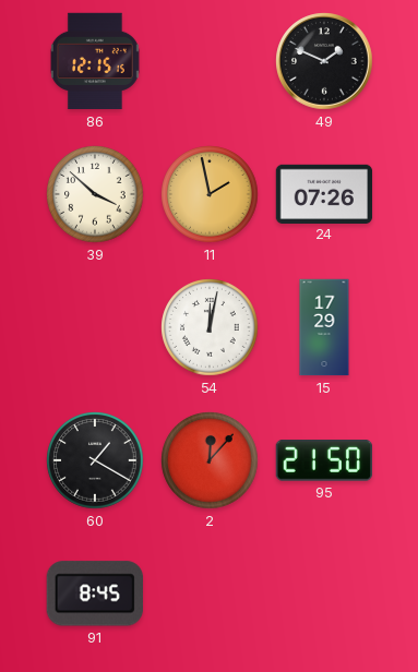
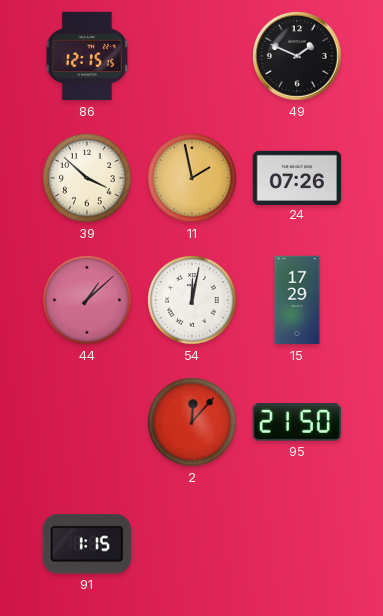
44: none -> 1:08
60: 1:20 -> none
91: 8:45 -> 1:15
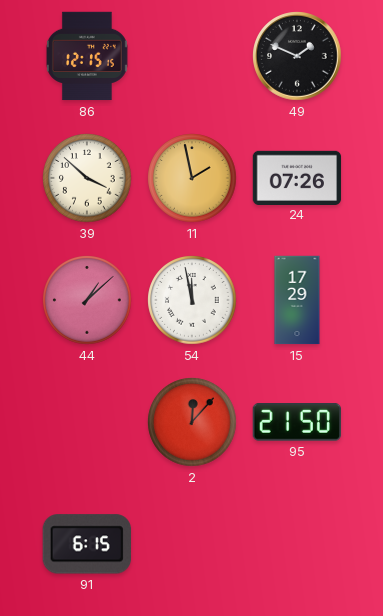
54: 12:02 -> 11:58
91: 1:15 -> 6:15
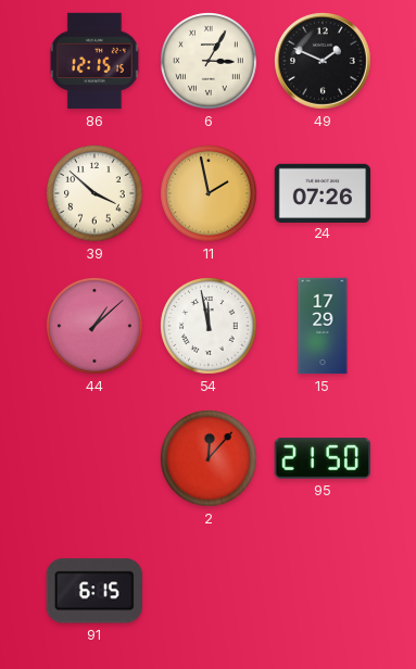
6: none -> 3:05
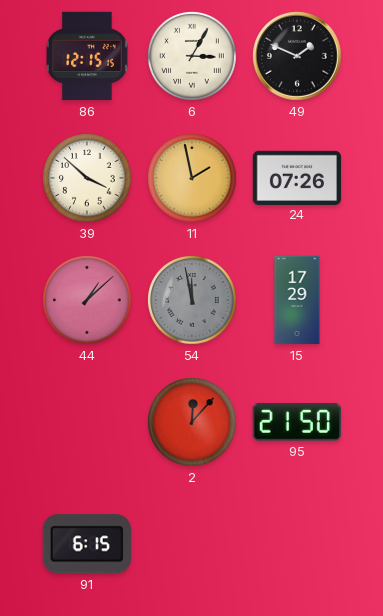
54 dial: white -> grey
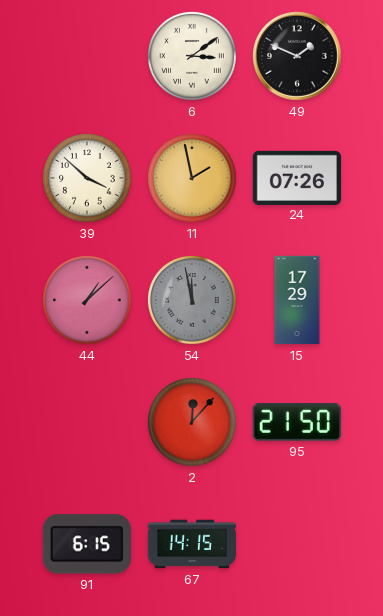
86: 12:15 -> none
6: 3:05 -> 3:09
67: none -> 14:15
